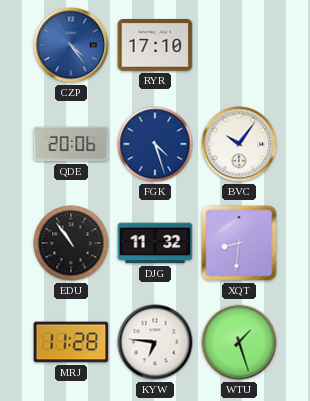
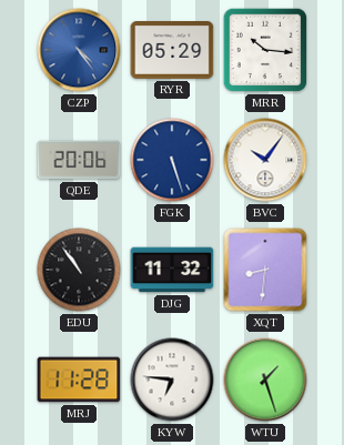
RYR: 17:10 -> 05:29
MRR: none -> 10:16
FGK: 4:27 -> 5:27
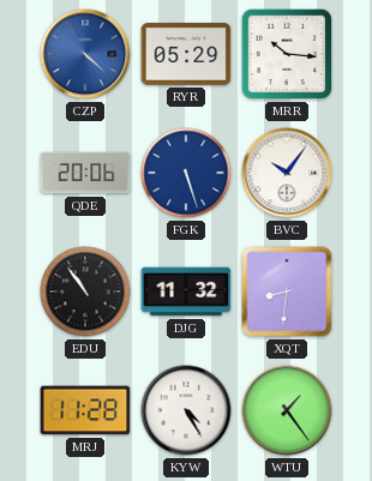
CZP: 4:24 -> 4:22
KYW: 6:46 -> 4:25
WTU: 1:27 -> 1:24
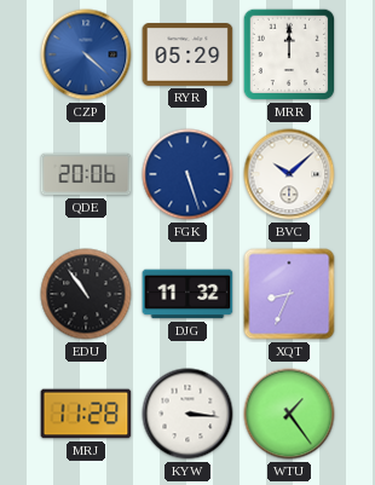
MRR: 10:16 -> 12:00
BVC: 10:06 -> 10:08
XQT: 8:31 -> 8:34
KYW: 4:25 -> 3:16
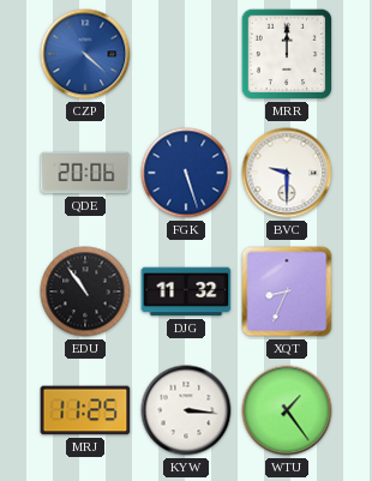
RYR: 05:29 -> none
BVC: 10:08 -> 9:30
MRJ: 11:28 -> 11:25
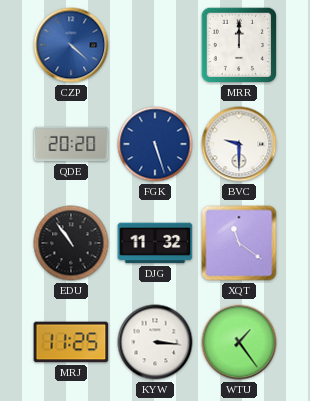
QDE: 20:06 -> 20:20
XQT: 8:34 -> 11:21
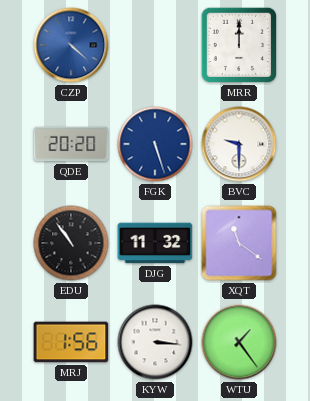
MRJ: 11:25 -> 1:56
